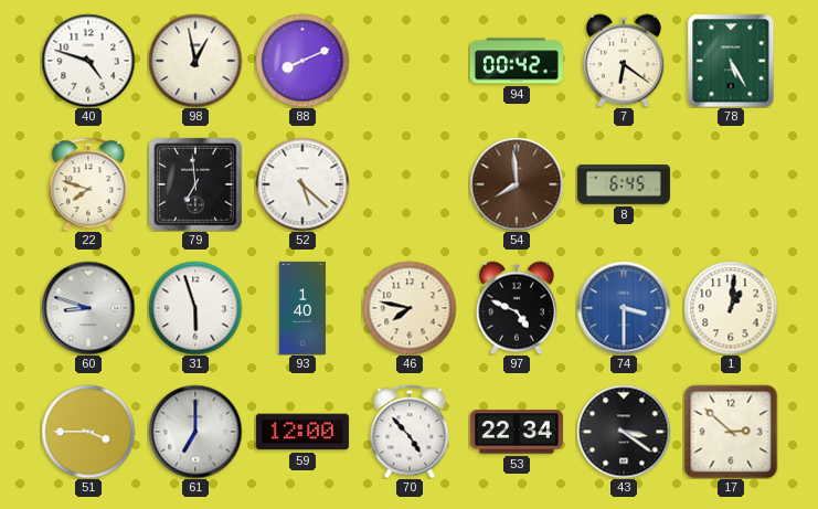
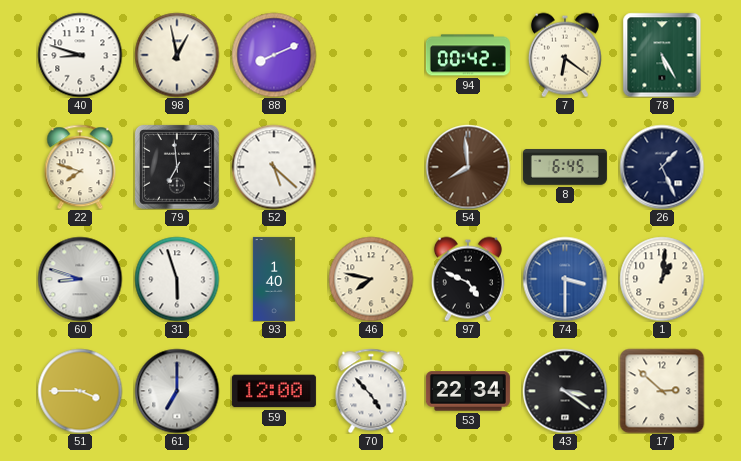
40: 4:48 -> 8:48
26: none -> 1:26
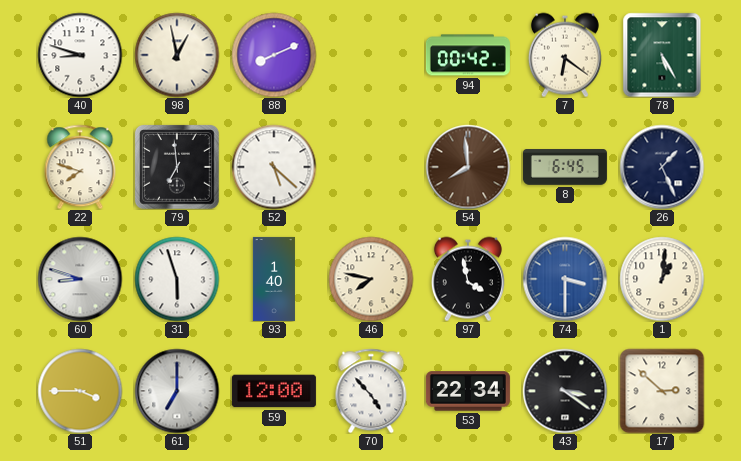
97: 4:49 -> 3:58
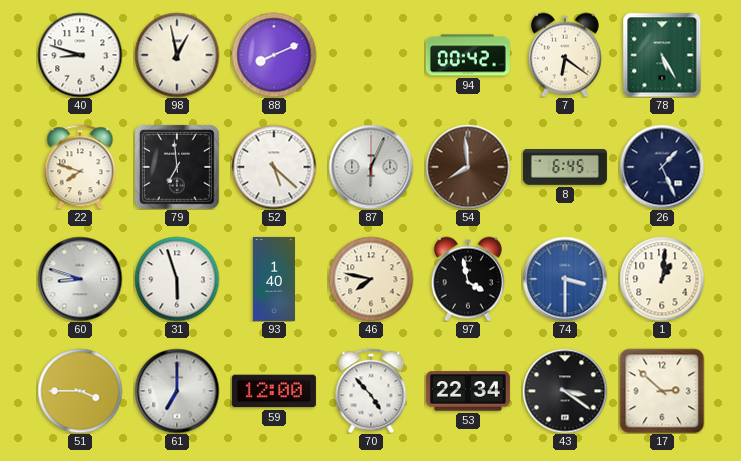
87: none -> 6:04
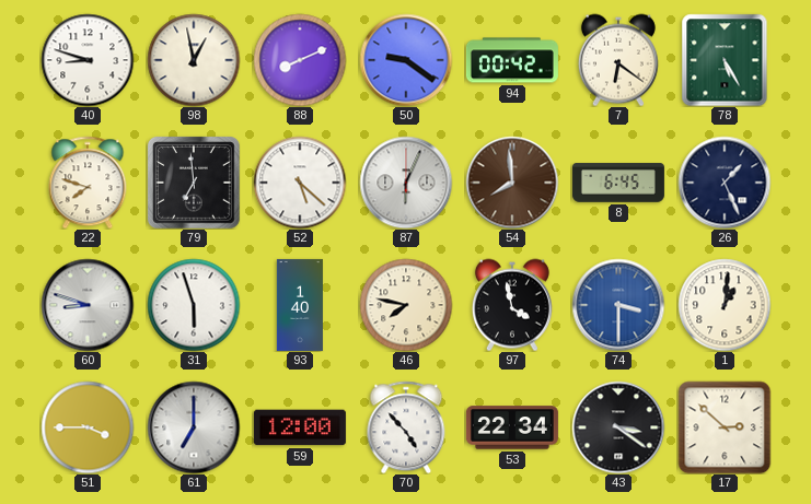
50: none -> 9:21
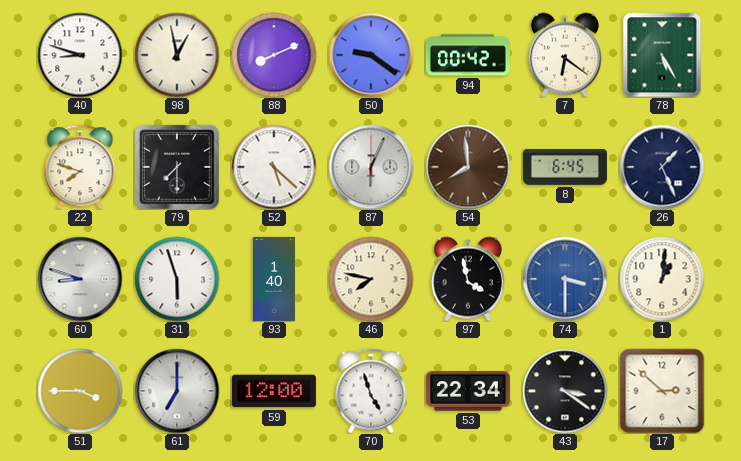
79: 6:59 -> 7:30
70: 4:53 -> 4:57
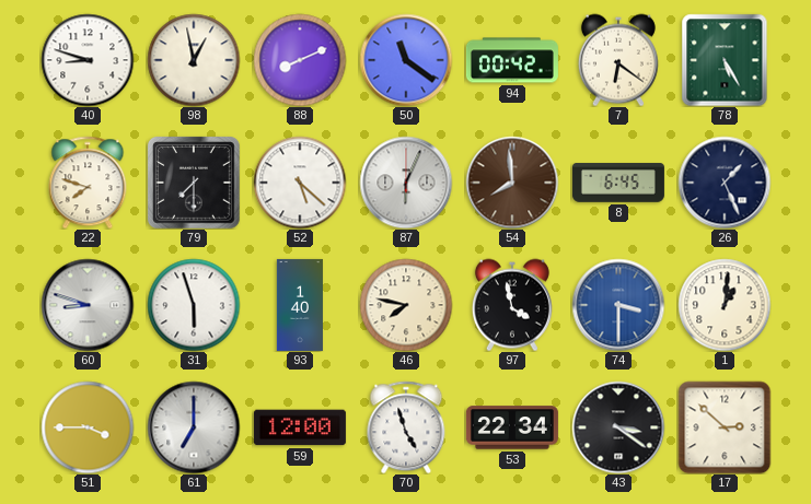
50: 9:21 -> 11:21
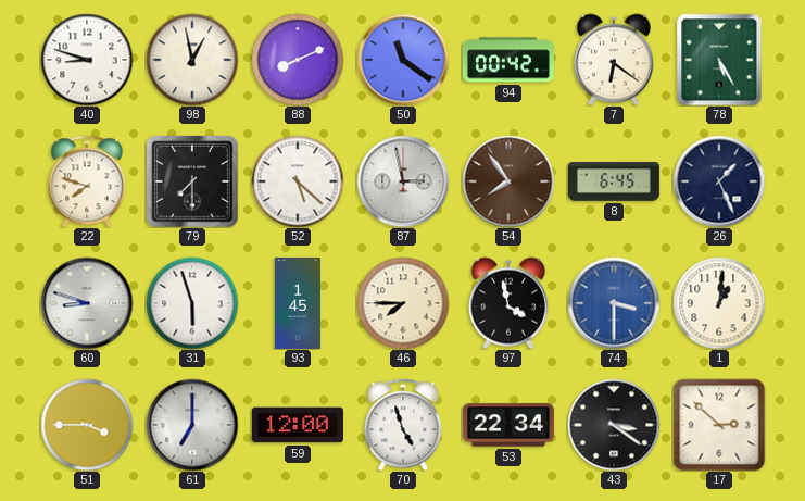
87: 6:04 -> 2:58
54: 7:59 -> 7:54
93: 1:40 -> 1:45
46: 7:47 -> 7:45
